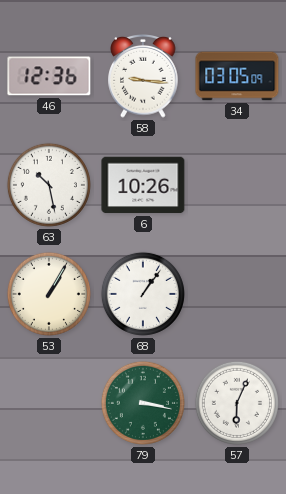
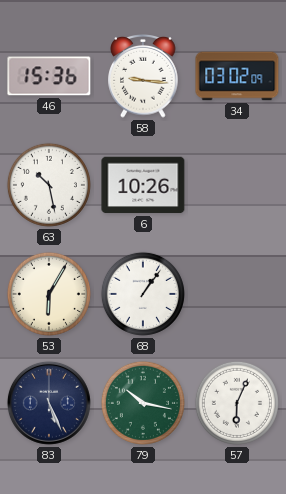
46: 12:36 -> 15:36
34: 03:05 -> 03:02
53: 1:05 -> 6:05
83: none -> 5:26
79: 3:17 -> 10:17
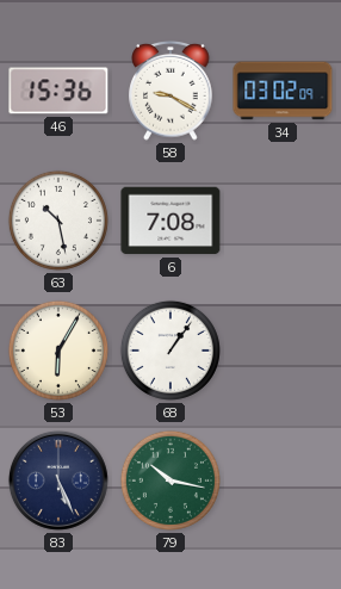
58: 9:16 -> 9:20
6: 10:26 -> 7:08
57: 6:04 -> none
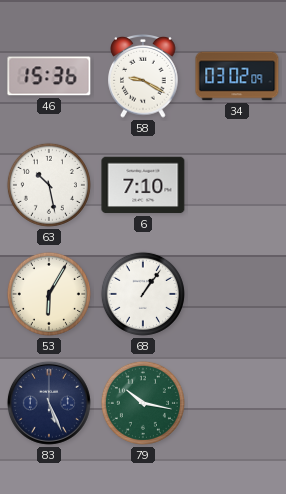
6: 7:08 -> 7:10
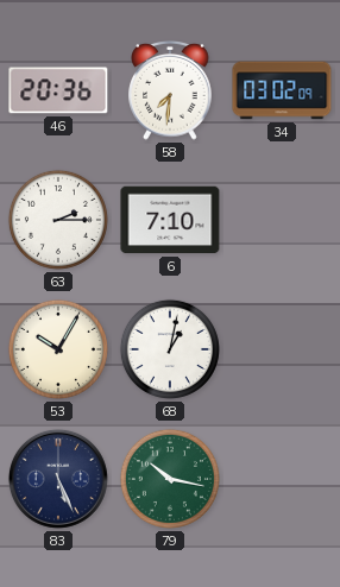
46: 15:36 -> 20:36
58: 9:20 -> 7:31
63: 10:28 -> 2:15
53: 6:05 -> 10:05
68: 1:06 -> 1:02
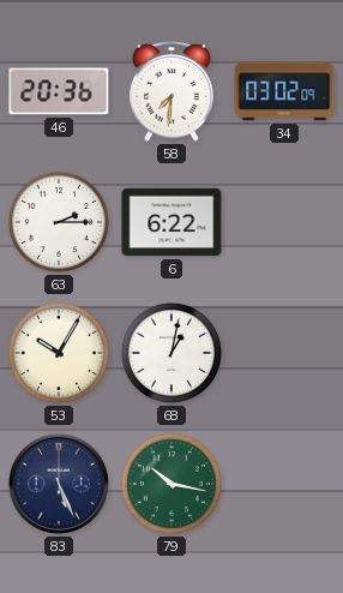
6: 7:10 -> 6:22
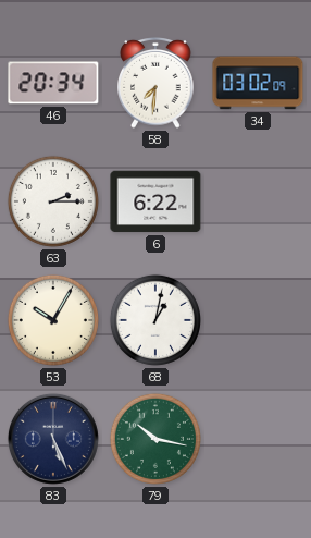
46: 20:36 -> 20:34
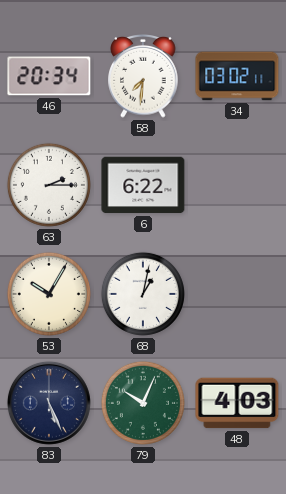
34: 03:02:09 -> 03:02:11
79: 10:17 -> 10:04
48: none -> 4:03
